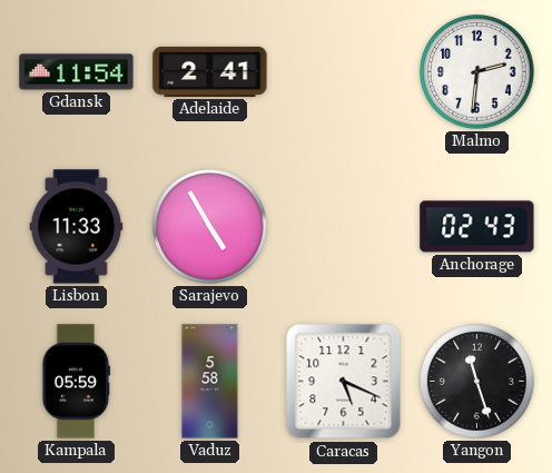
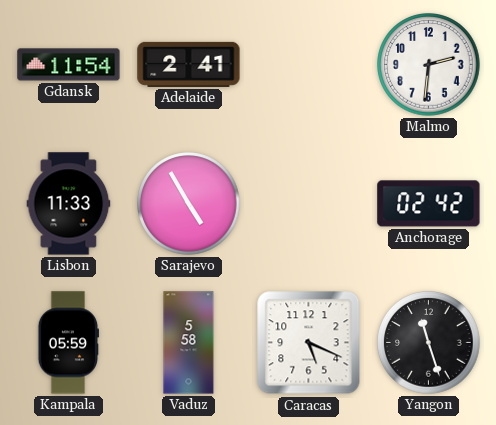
Anchorage: 02:43 -> 02:42
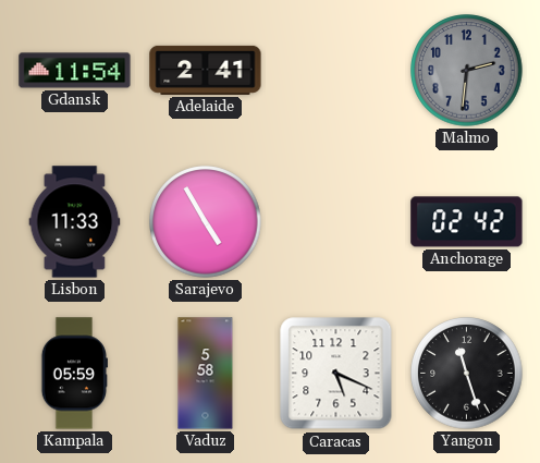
Malmo dial: white -> grey
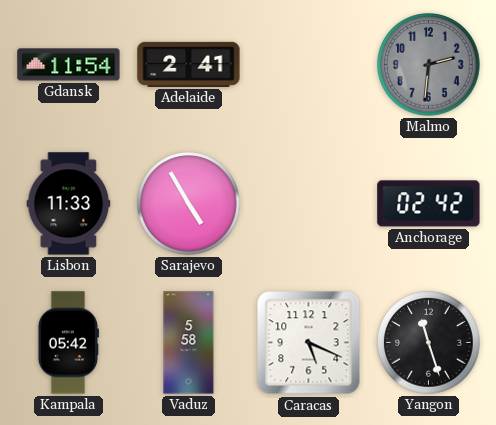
Kampala: 05:59 -> 05:42
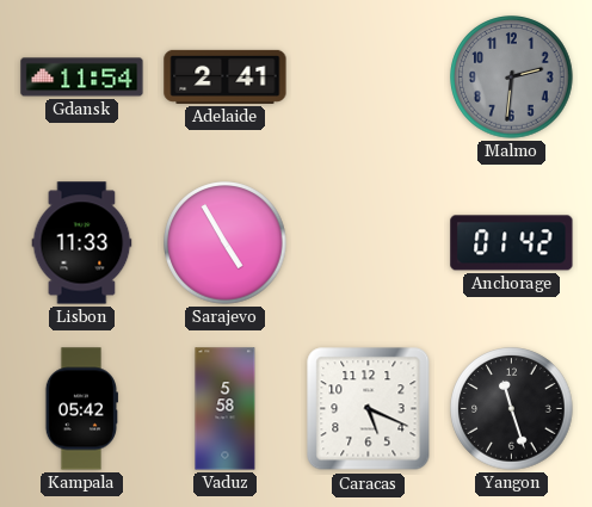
Anchorage: 02:42 -> 01:42
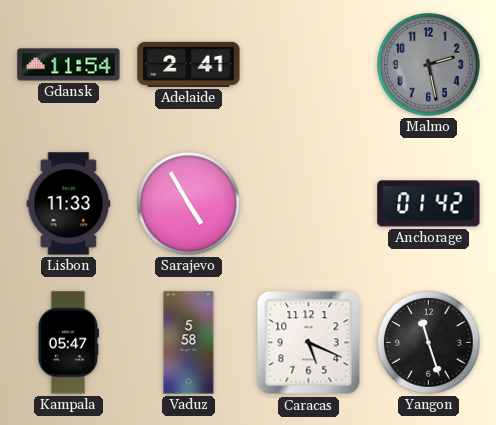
Malmo: 2:31 -> 2:28
Kampala: 05:42 -> 05:47
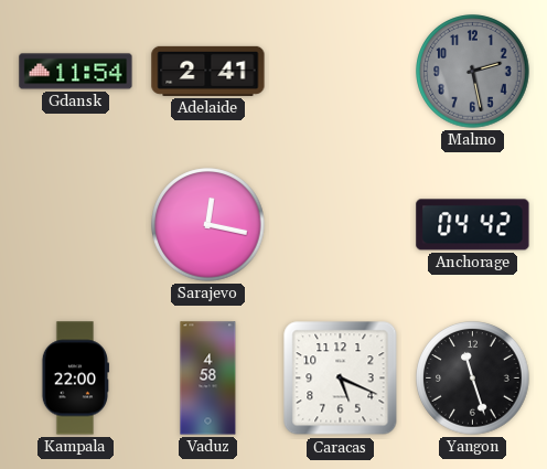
Lisbon: 11:33 -> none
Sarajevo: 4:55 -> 12:17
Anchorage: 01:42 -> 04:42
Kampala: 05:47 -> 22:00
Vaduz: 5:58 -> 4:58
